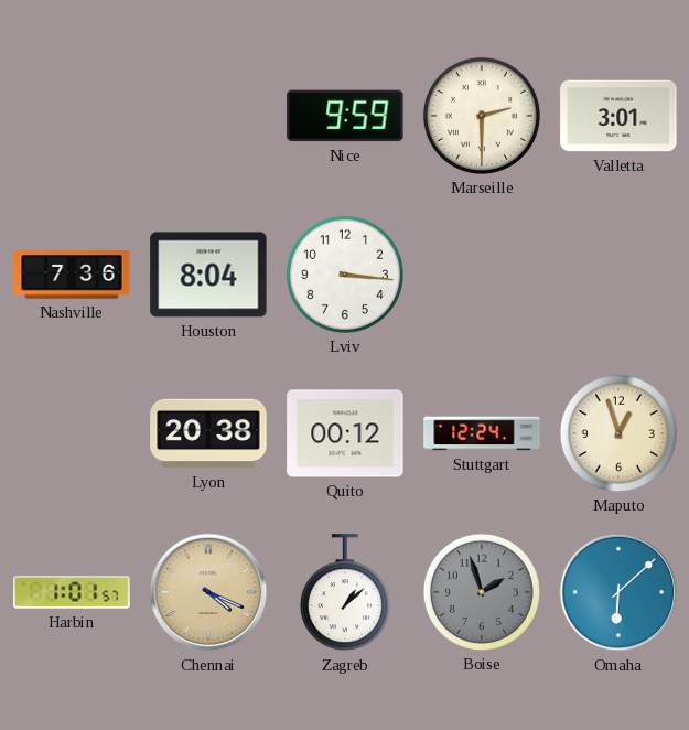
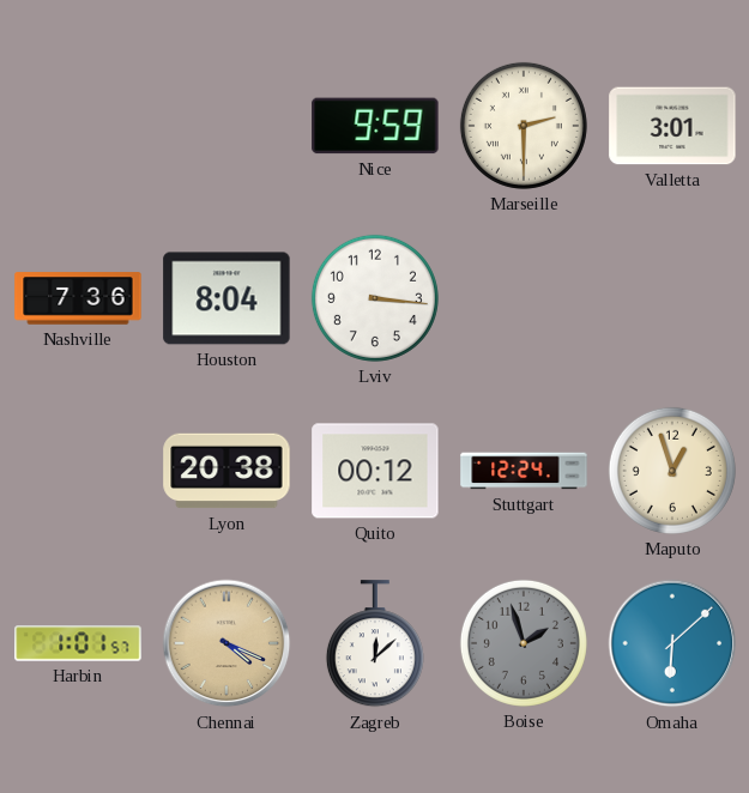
Zagreb: 1:08 -> 12:08
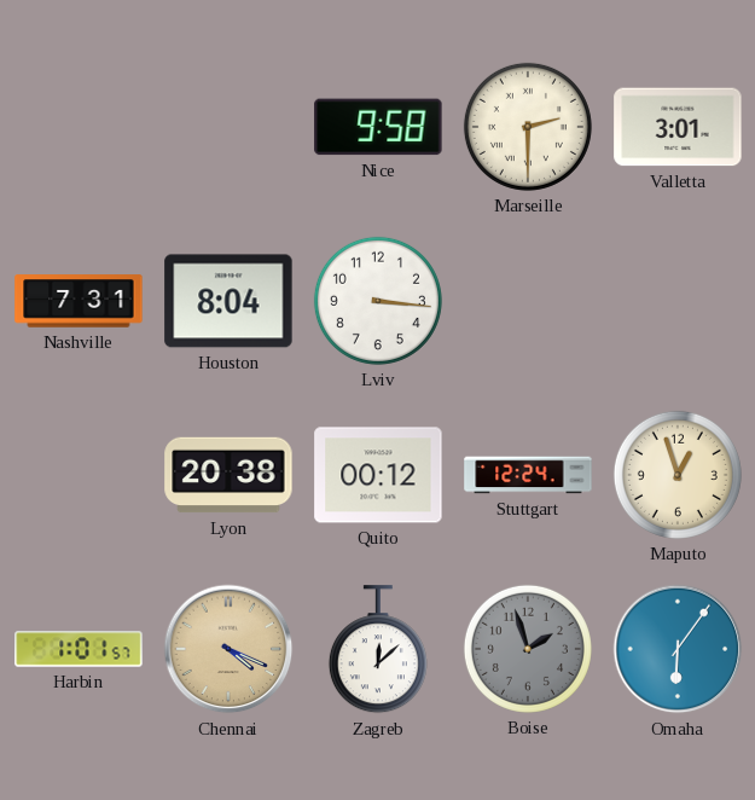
Nice: 9:59 -> 9:58
Nashville: 7:36 -> 7:31
Omaha: 6:08 -> 6:06
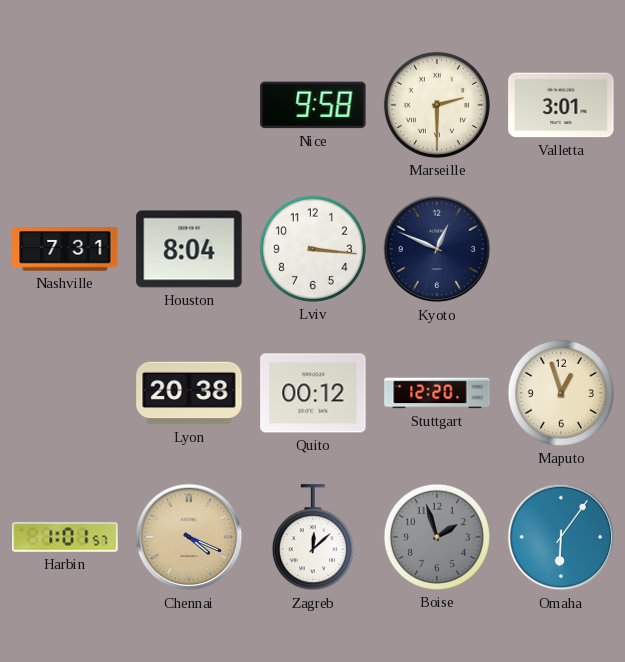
Kyoto: none -> 12:49
Stuttgart: 12:24 -> 12:20
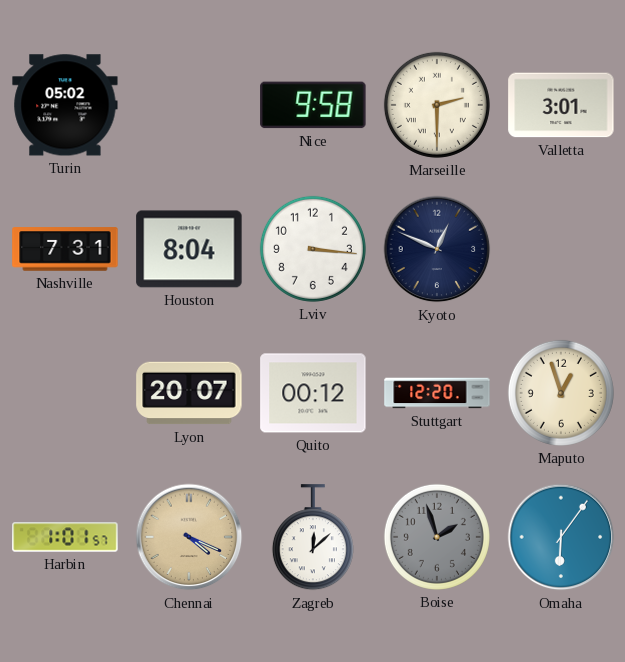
Turin: none -> 05:02
Lyon: 20:38 -> 20:07
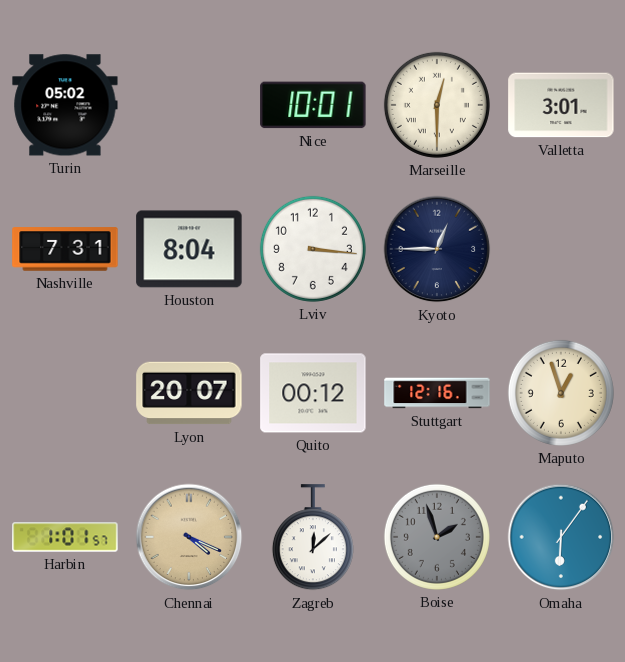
Nice: 9:58 -> 10:01
Marseille: 2:30 -> 12:30
Kyoto: 12:49 -> 12:45
Stuttgart: 12:20 -> 12:16
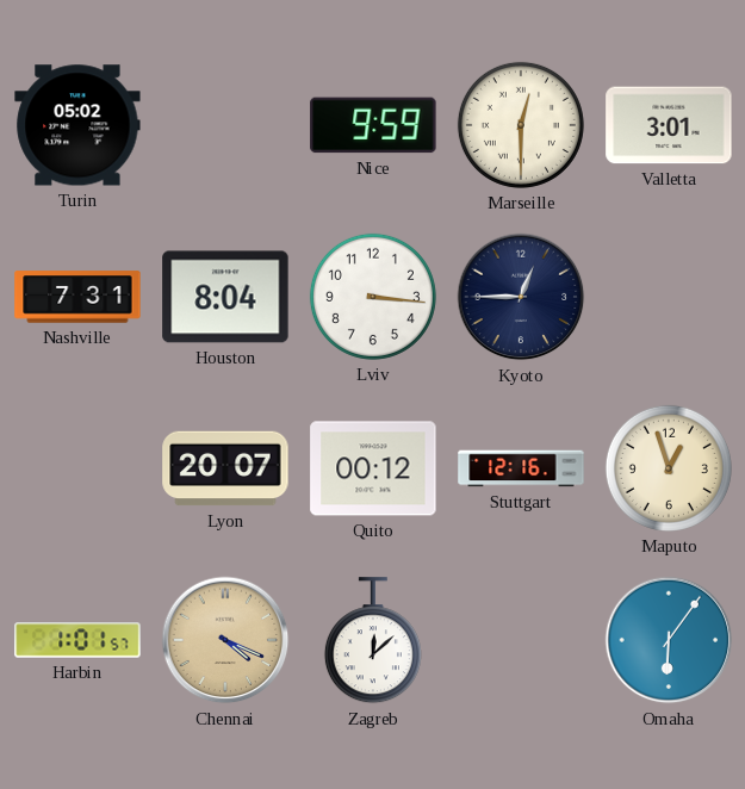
Nice: 10:01 -> 9:59
Boise: 1:57 -> none
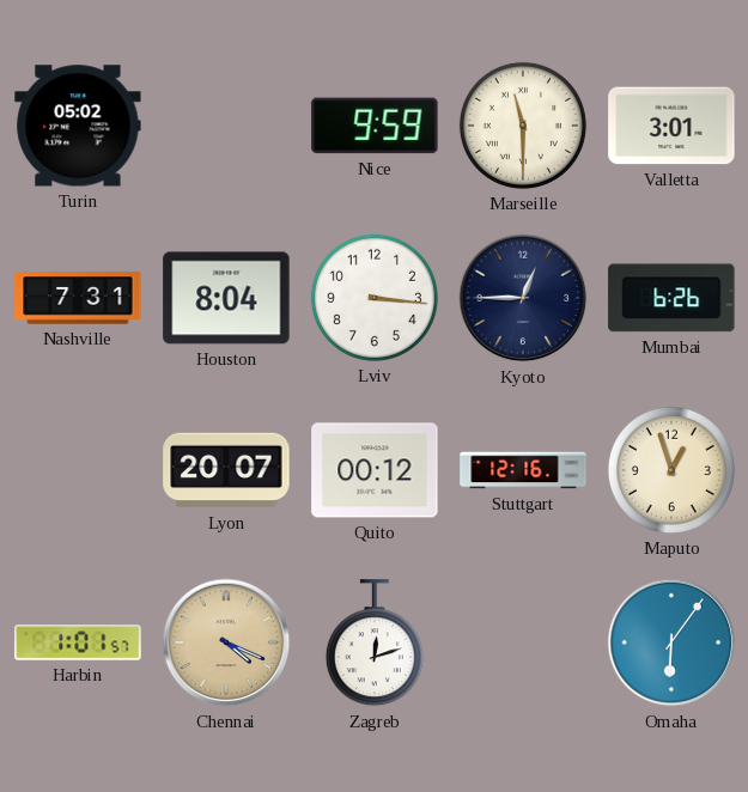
Marseille: 12:30 -> 11:30
Mumbai: none -> 6:26
Zagreb: 12:08 -> 12:12
